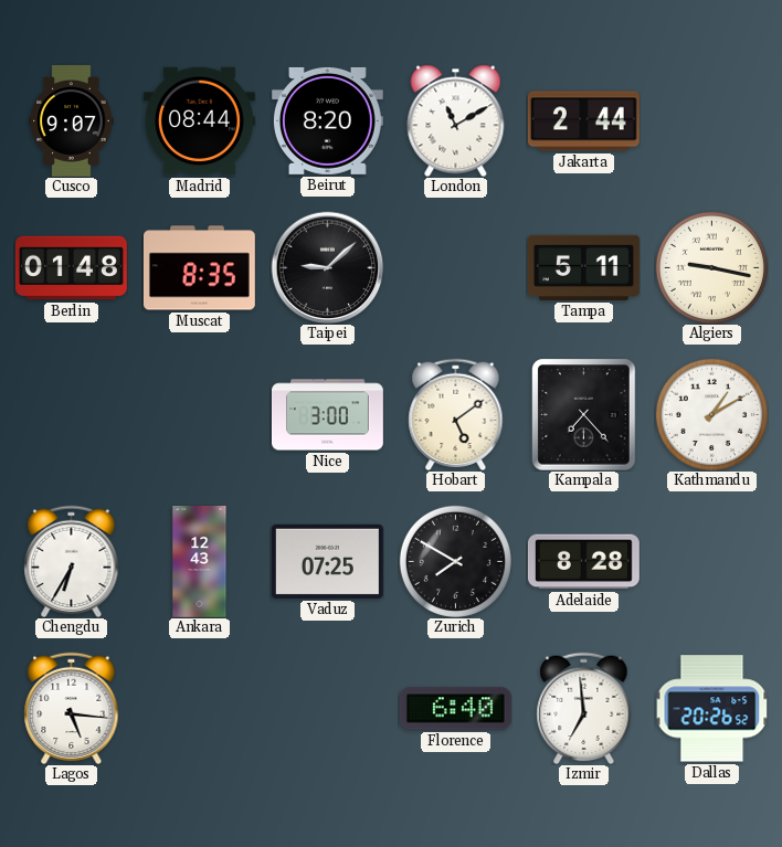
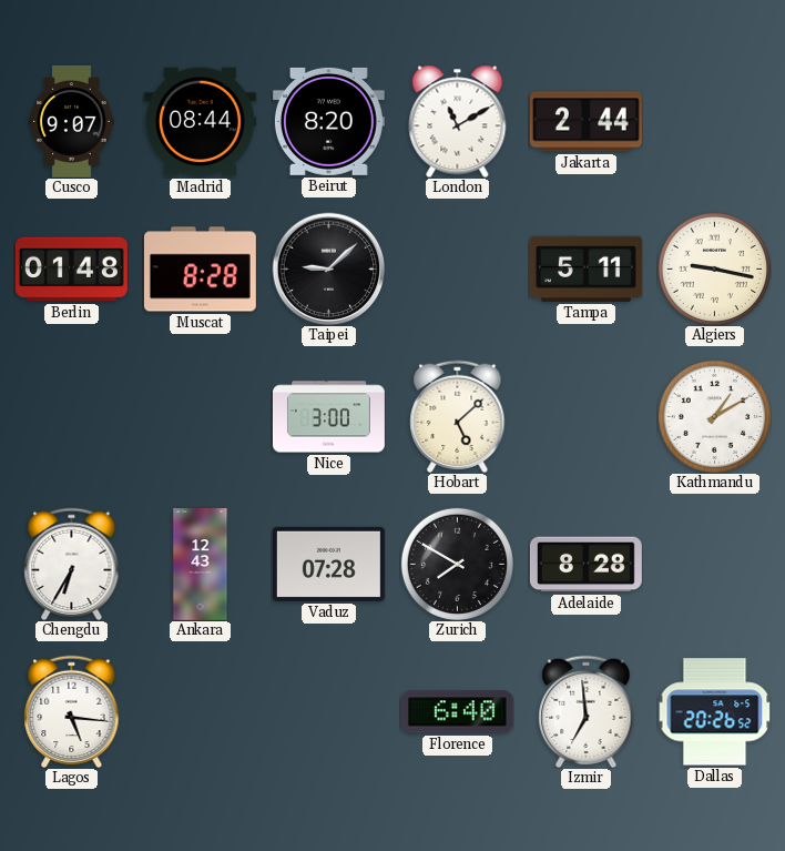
Muscat: 8:35 -> 8:28
Hobart: 5:09 -> 5:08
Kampala: 7:23 -> none
Vaduz: 07:25 -> 07:28
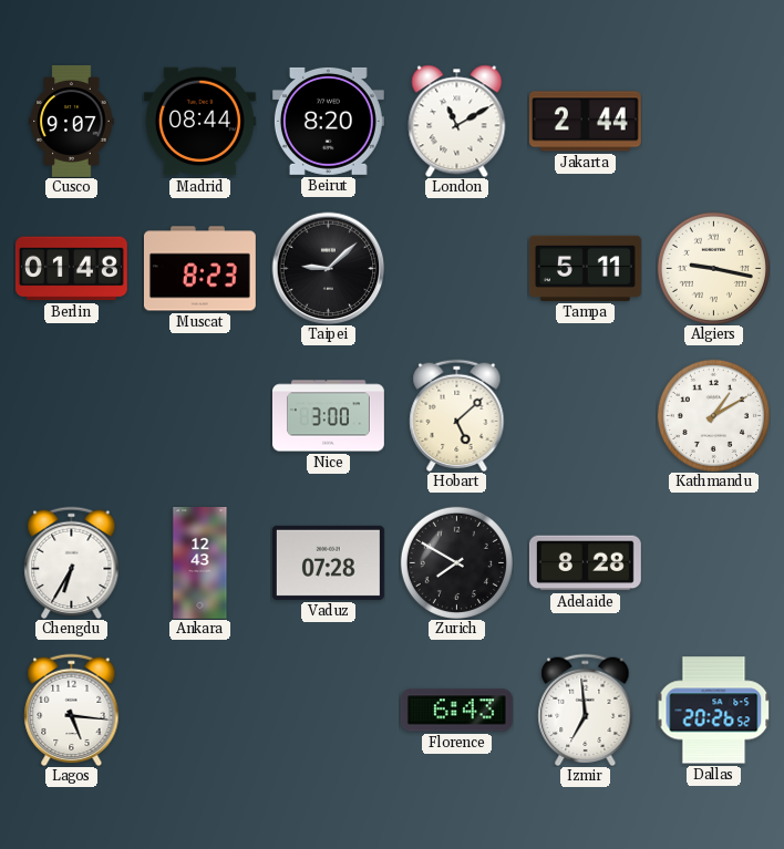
Muscat: 8:28 -> 8:23
Florence: 6:40 -> 6:43
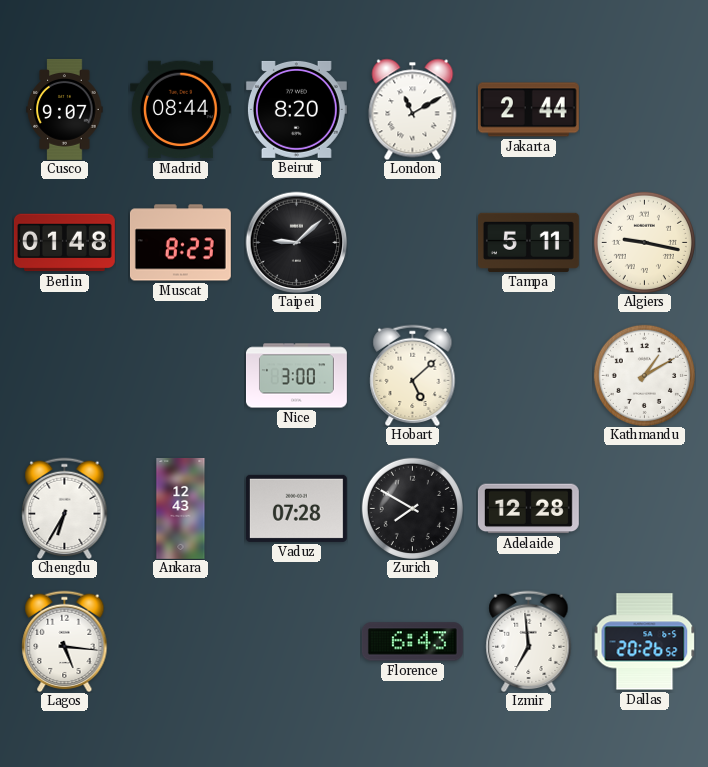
Adelaide: 8:28 -> 12:28
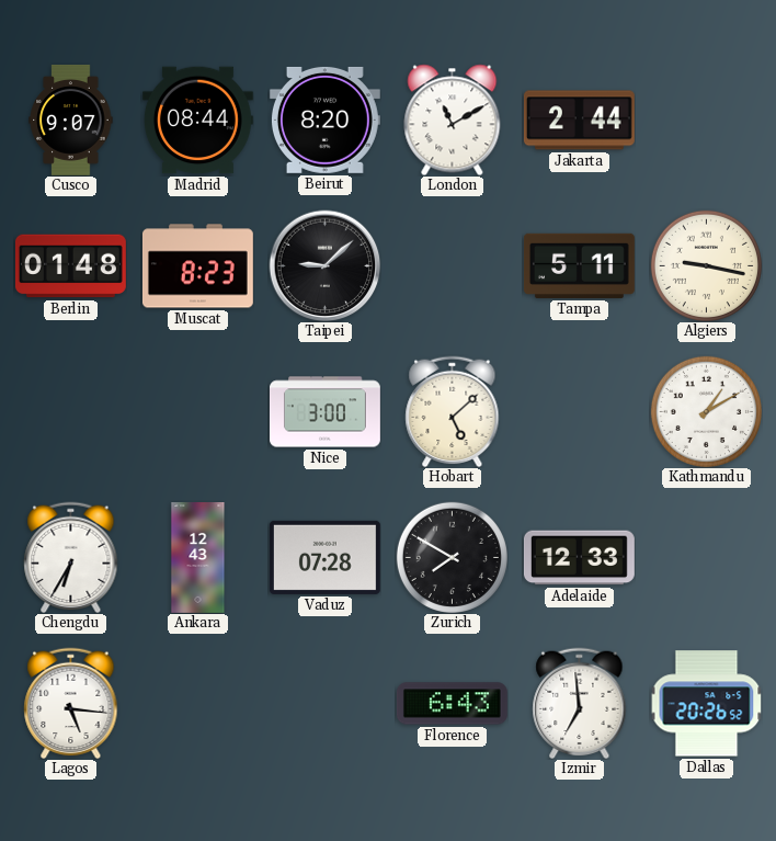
Adelaide: 12:28 -> 12:33
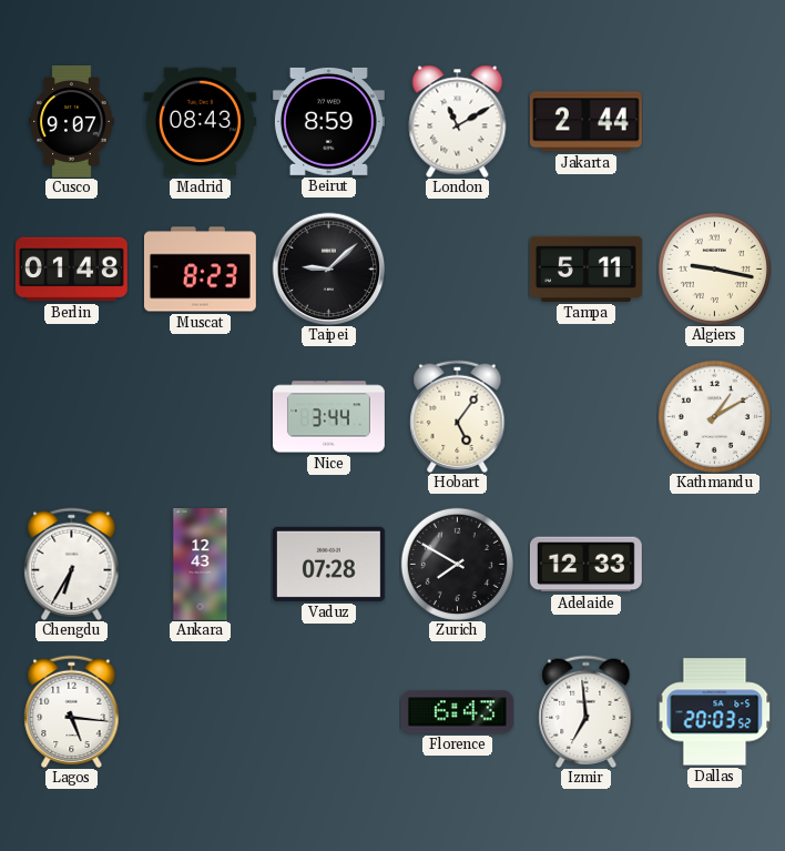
Madrid: 08:44 -> 08:43
Beirut: 8:20 -> 8:59
Nice: 3:00 -> 3:44
Hobart: 5:08 -> 5:06
Dallas: 20:26 -> 20:03
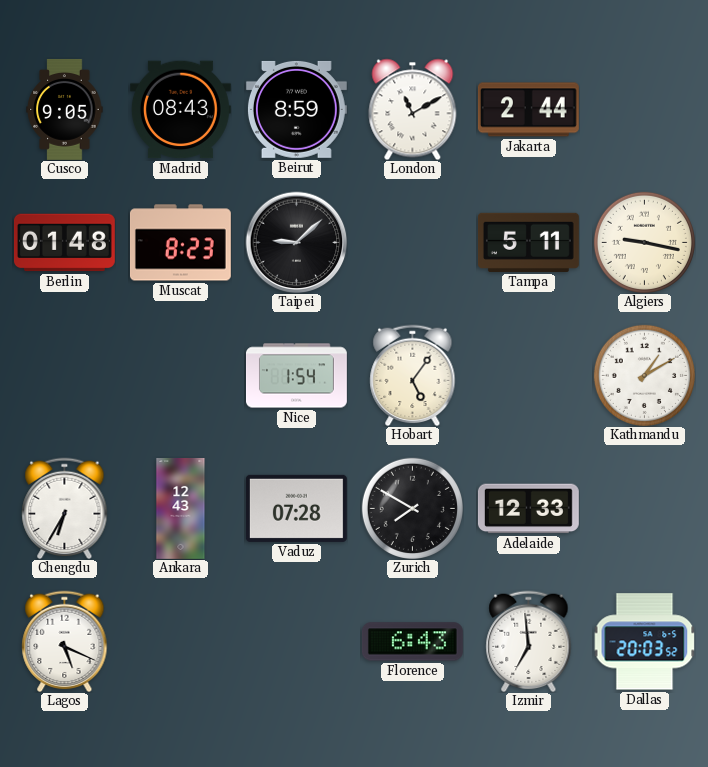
Cusco: 9:07 -> 9:05
Nice: 3:44 -> 1:54
Lagos: 5:16 -> 5:19
